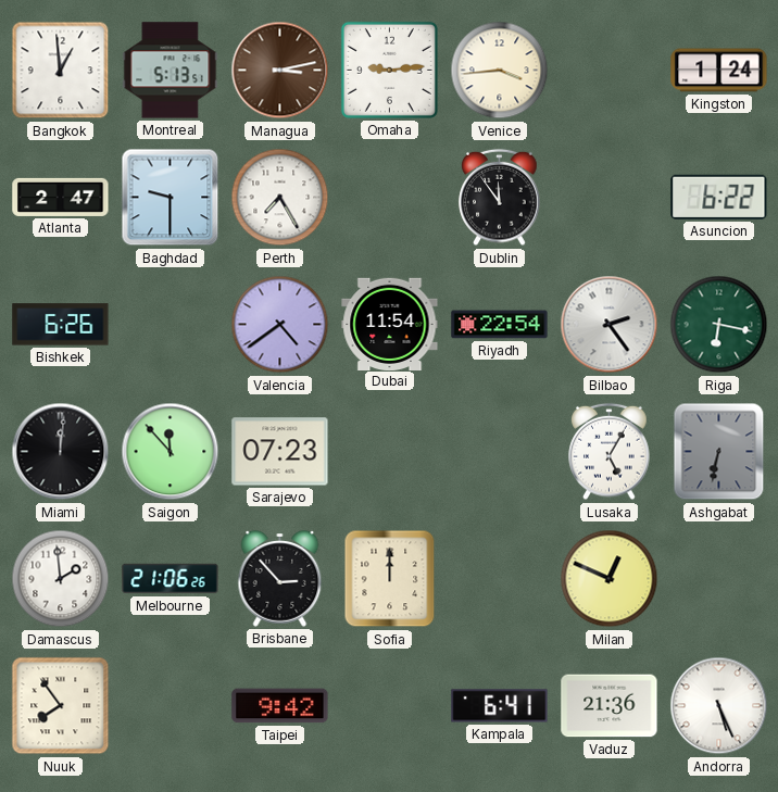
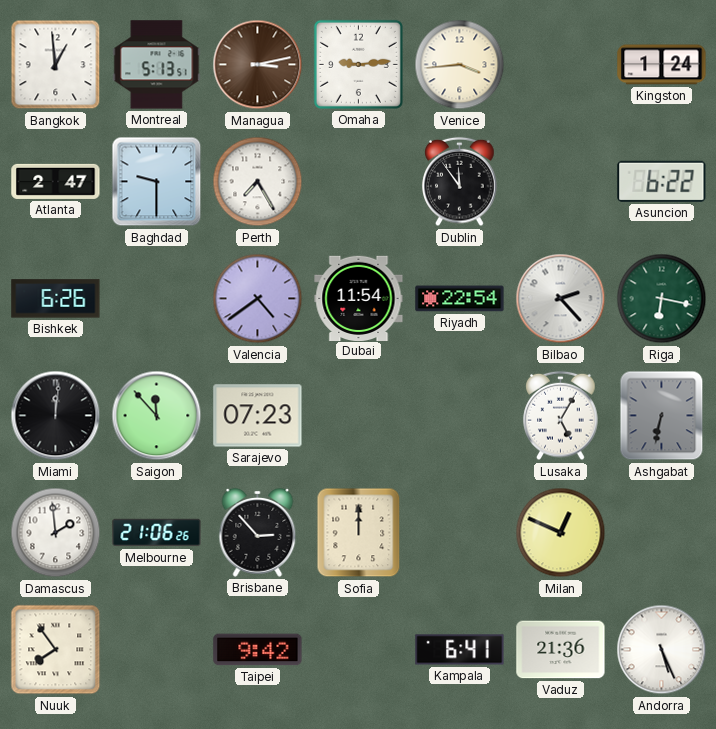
Bilbao: 2:24 -> 2:23
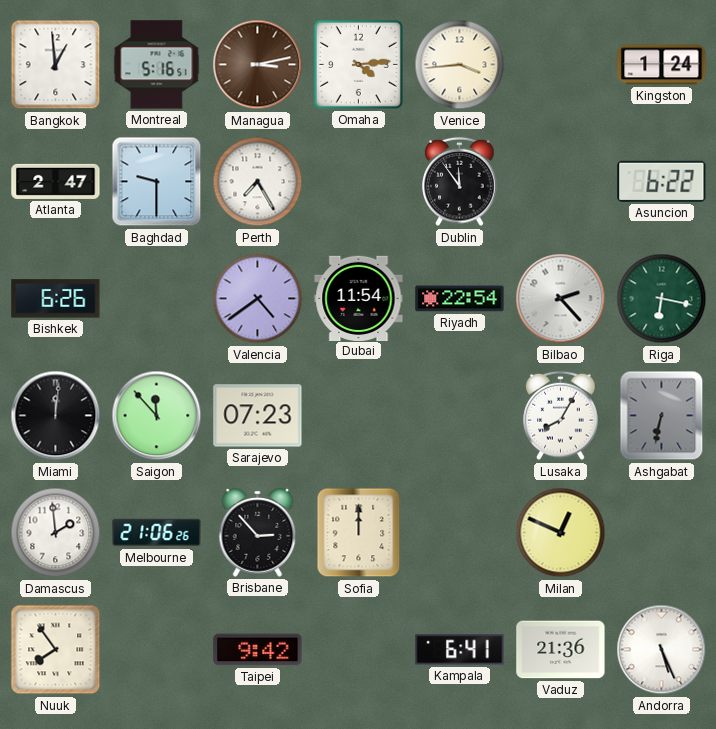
Montreal: 5:13 -> 5:16
Omaha: 9:14 -> 4:14
Lusaka: 5:05 -> 8:05
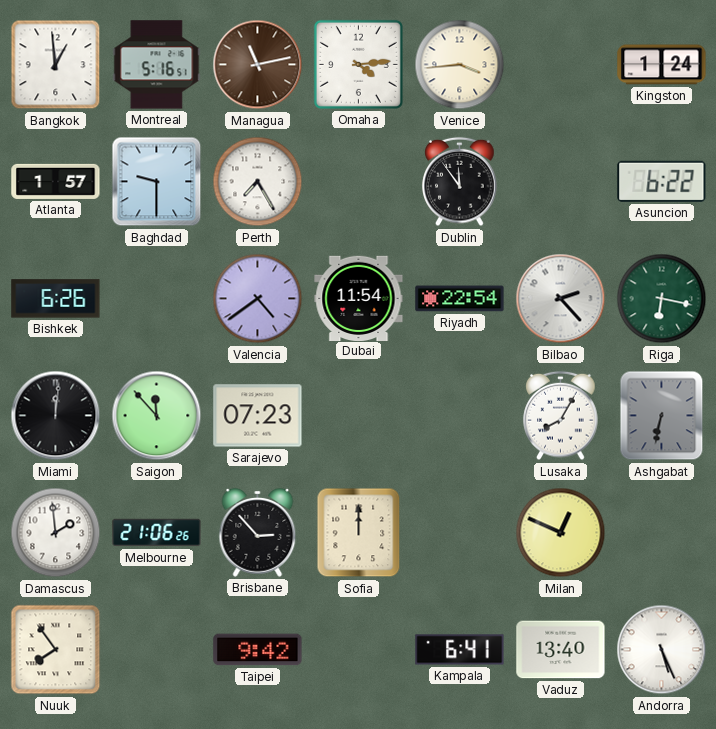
Managua: 3:13 -> 11:13
Atlanta: 2:47 -> 1:57
Vaduz: 21:36 -> 13:40
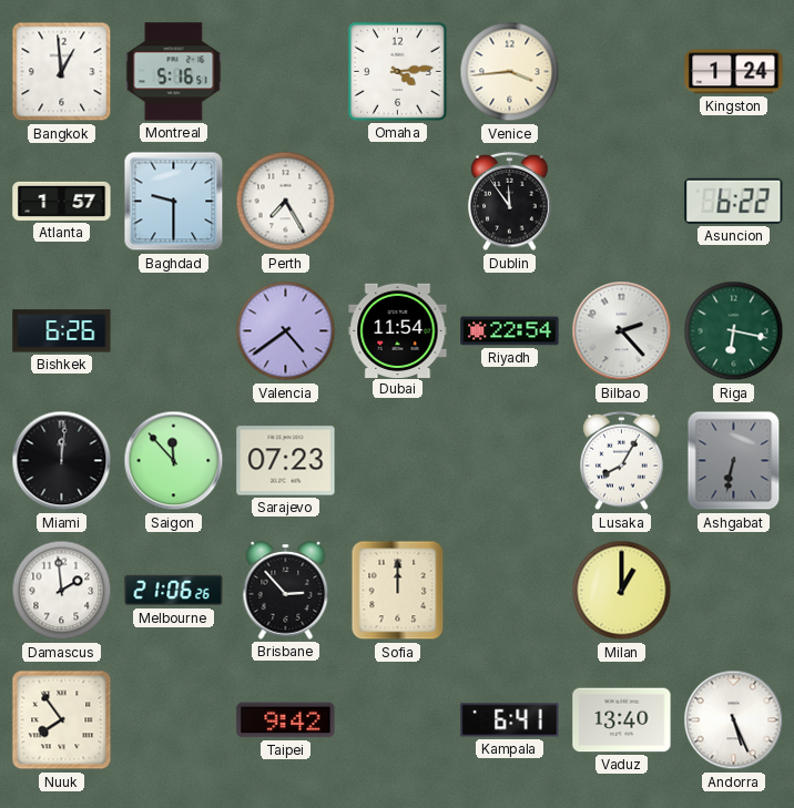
Managua: 11:13 -> none
Milan: 12:49 -> 1:00
